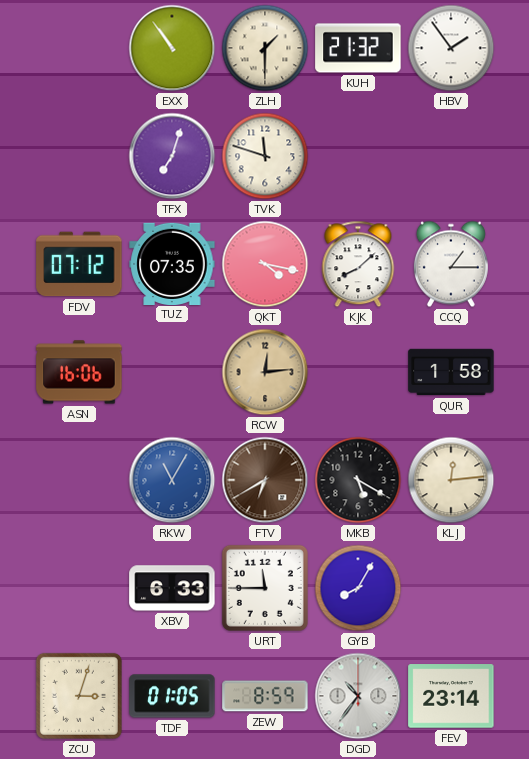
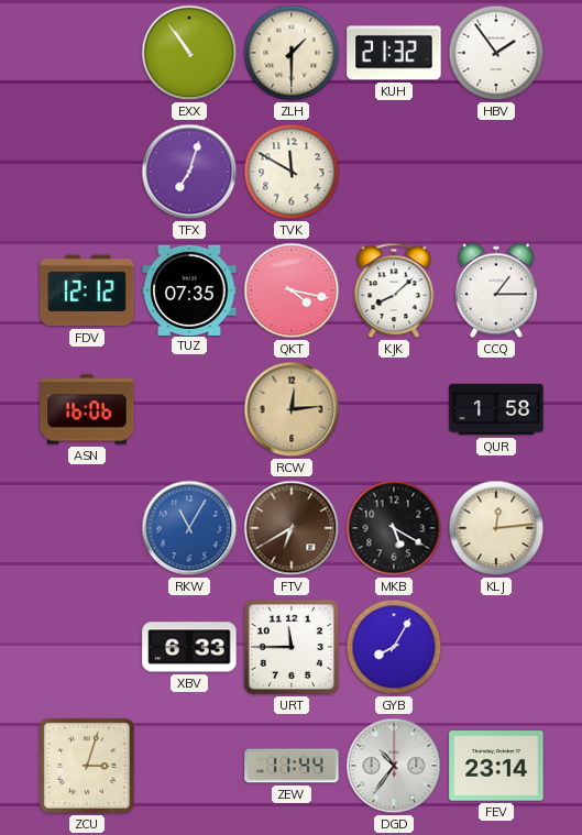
TVK: 11:48 -> 11:50
FDV: 07:12 -> 12:12
TDF: 01:05 -> none
ZEW: 8:59 -> 11:44
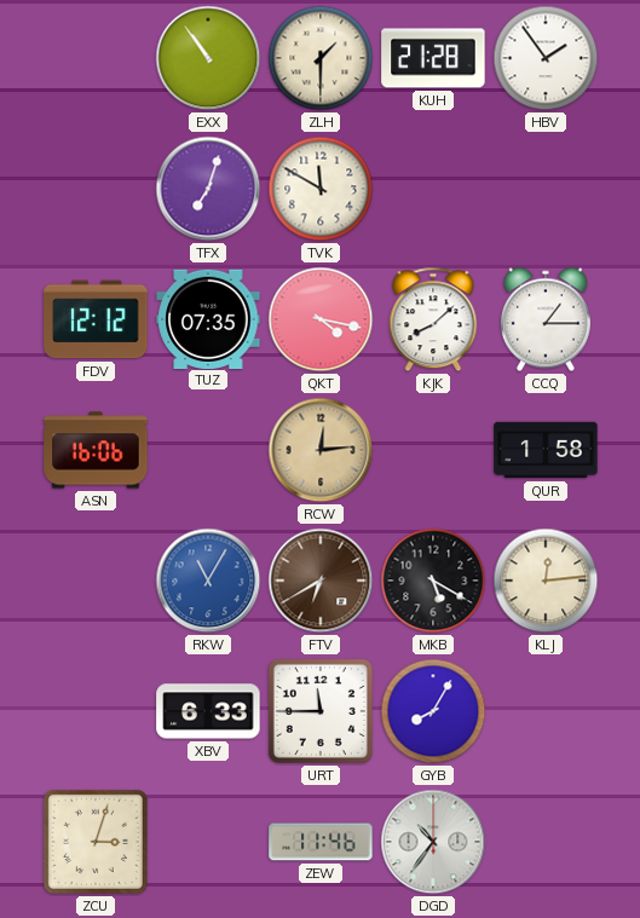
KUH: 21:32 -> 21:28
ZEW: 11:44 -> 11:46
FEV: 23:14 -> none
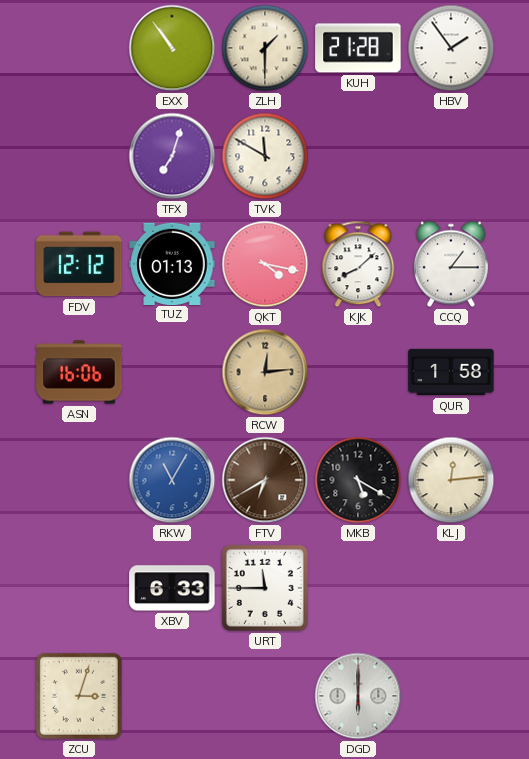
TUZ: 07:35 -> 01:13
GYB: 8:05 -> none
ZEW: 11:46 -> none
DGD: 10:36 -> 6:00
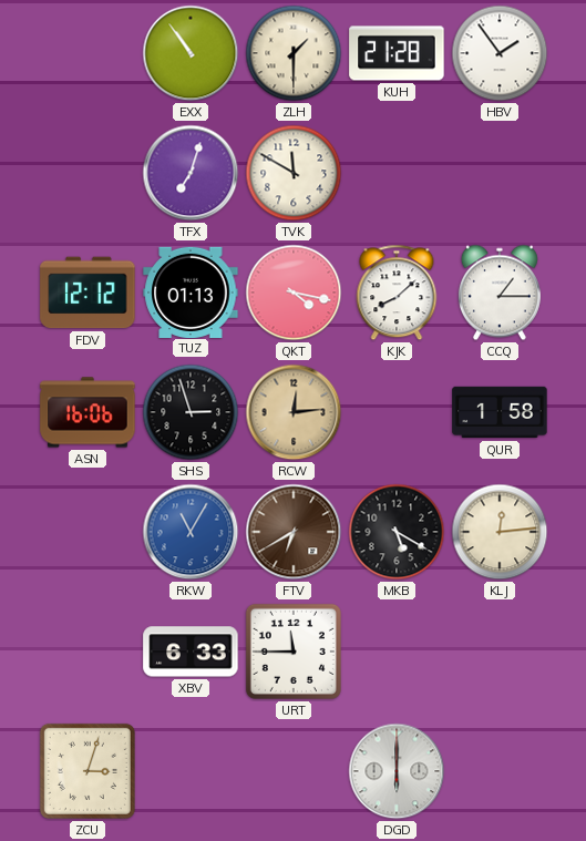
SHS: none -> 2:57
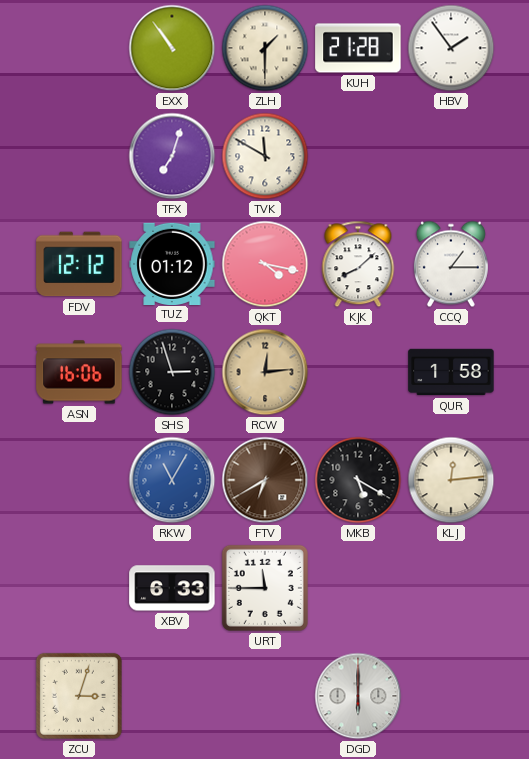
TUZ: 01:13 -> 01:12
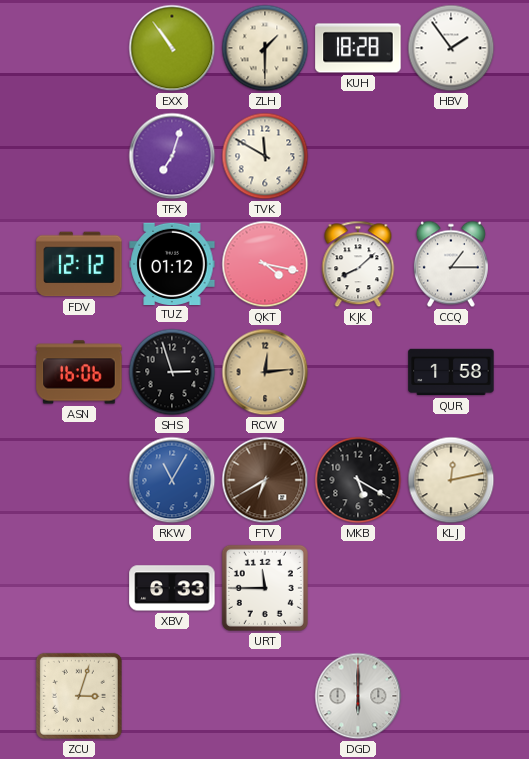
KUH: 21:28 -> 18:28
KLJ: 12:14 -> 12:13
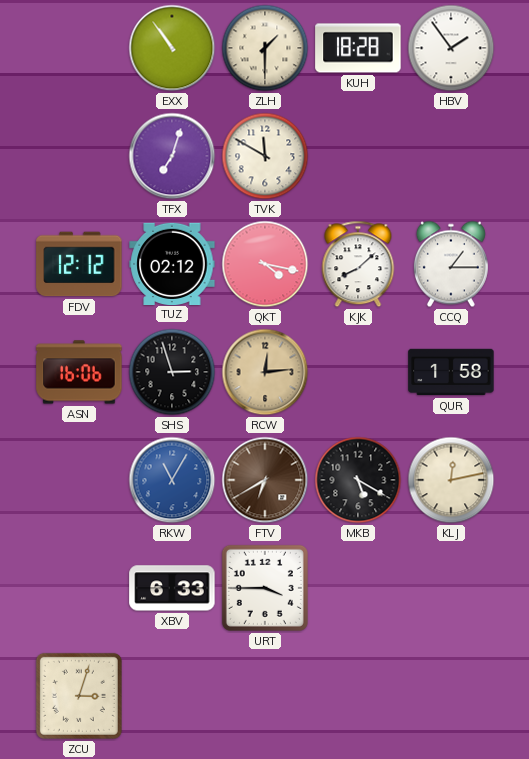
TUZ: 01:12 -> 02:12
URT: 11:45 -> 3:45
DGD: 6:00 -> none
